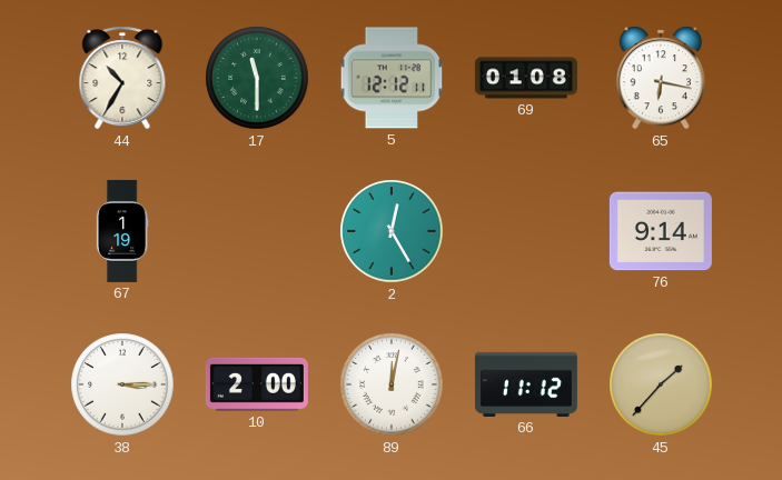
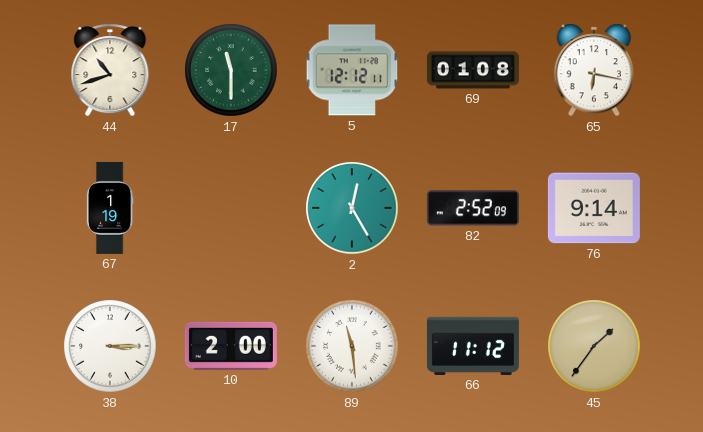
44: 10:35 -> 10:42
82: none -> 2:52
89: 12:02 -> 11:29
45: 1:37 -> 1:36
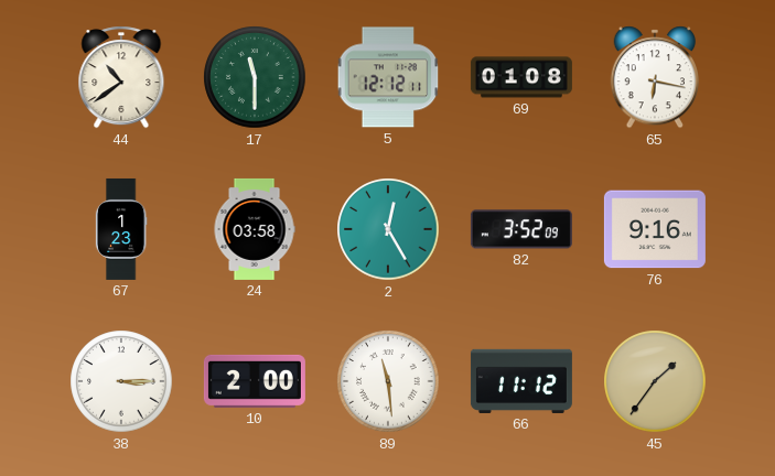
44: 10:42 -> 10:39
67: 1:19 -> 1:23
24: none -> 03:58
82: 2:52 -> 3:52
76: 9:14 -> 9:16
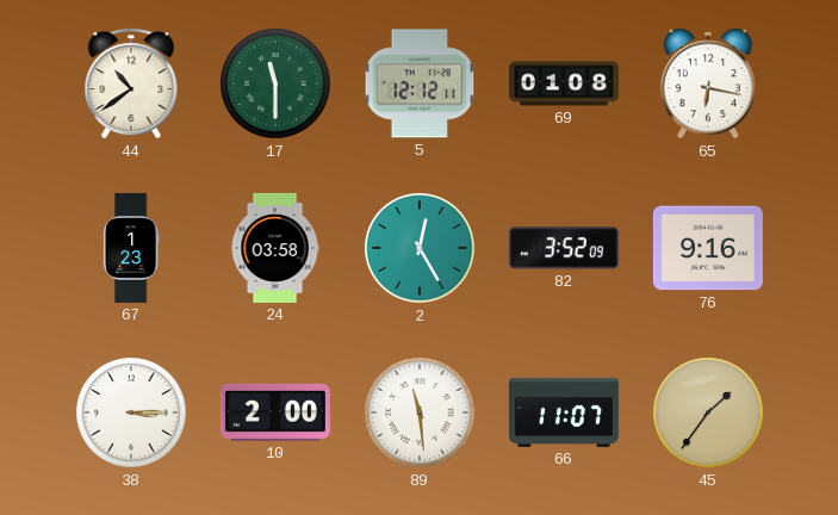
66: 11:12 -> 11:07
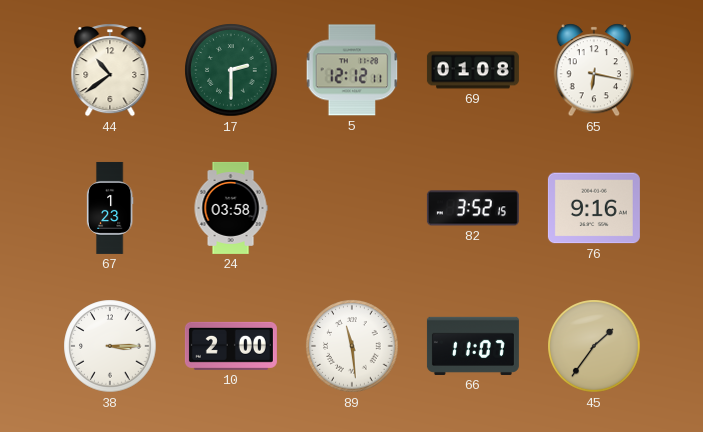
17: 11:30 -> 2:30
2: 12:25 -> none
82: 3:52:09 -> 3:52:15
